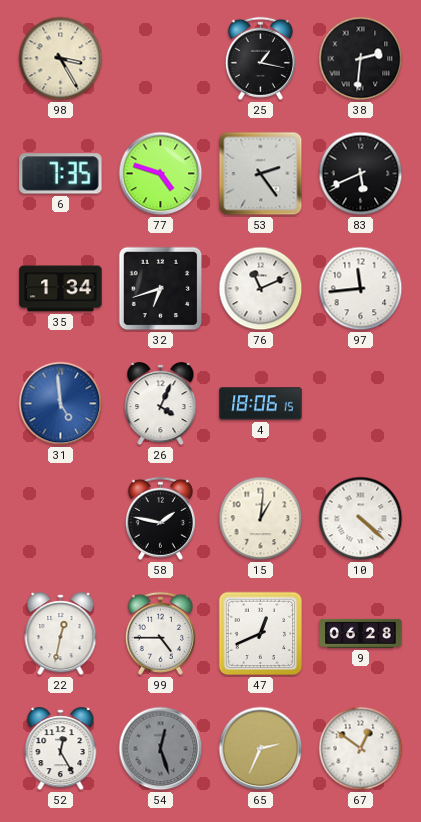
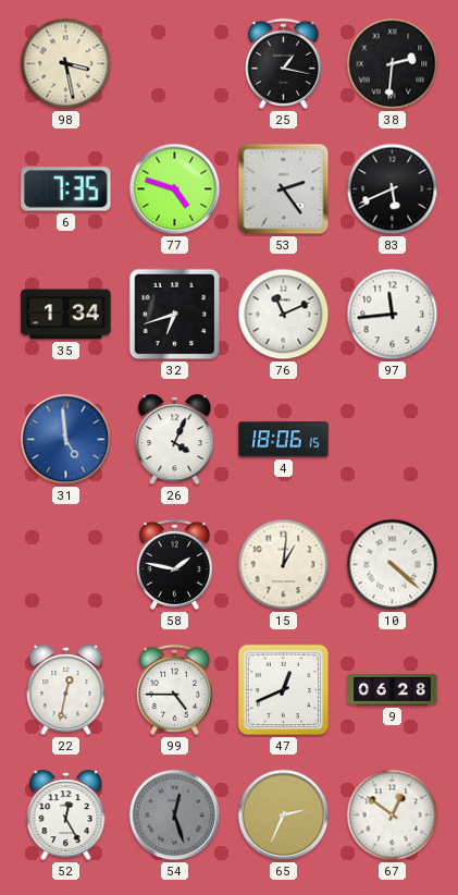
98: 3:25 -> 3:28
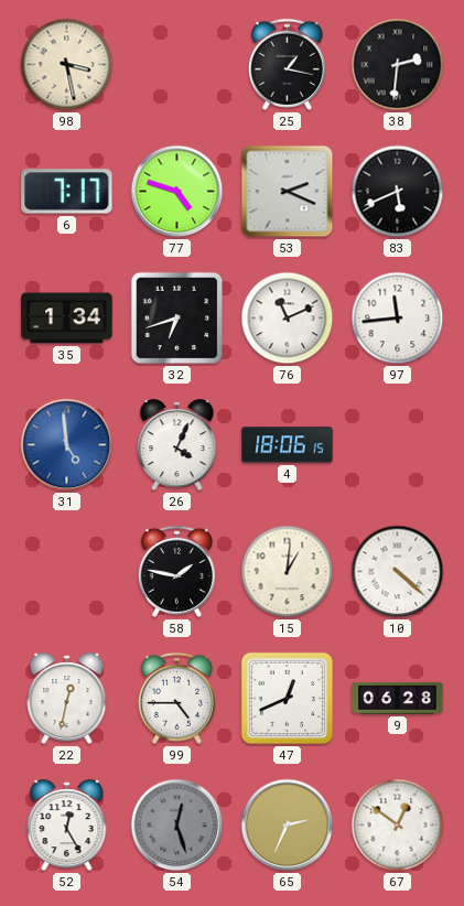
6: 7:35 -> 7:17
53: 2:24 -> 2:19
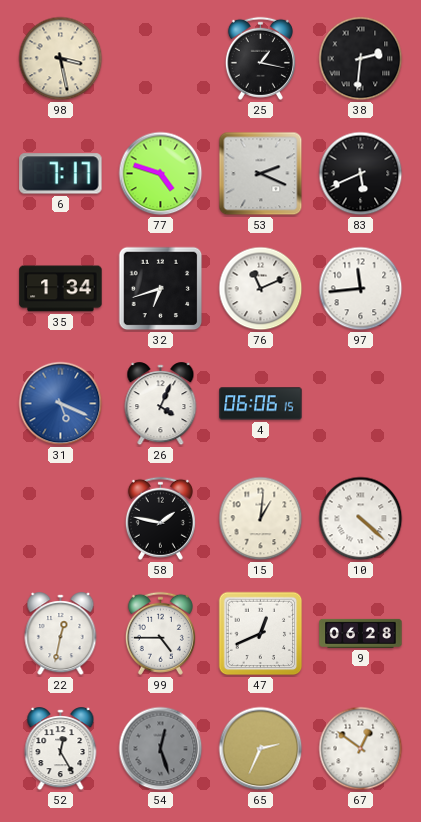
31: 4:59 -> 5:19
4: 18:06 -> 06:06
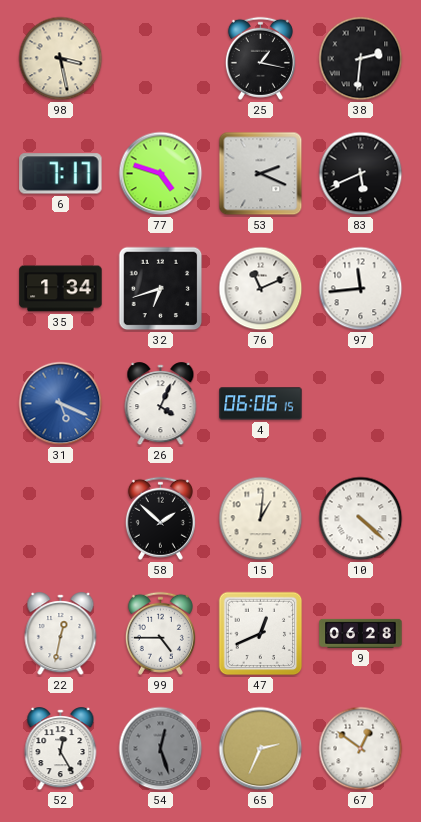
58: 1:47 -> 1:52
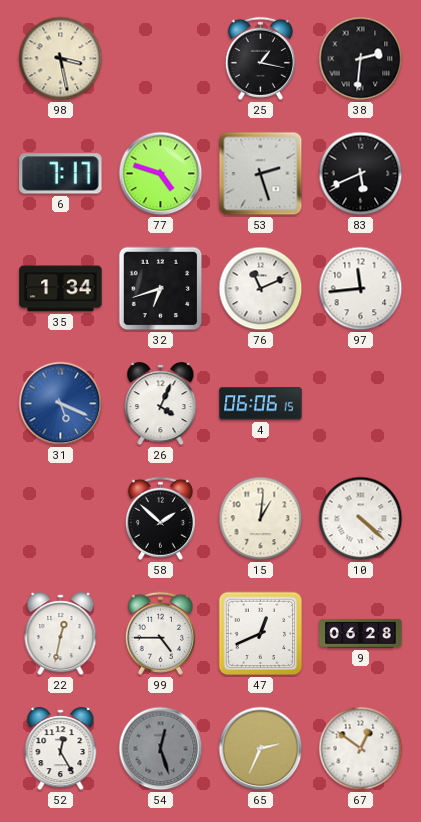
53: 2:19 -> 2:27
